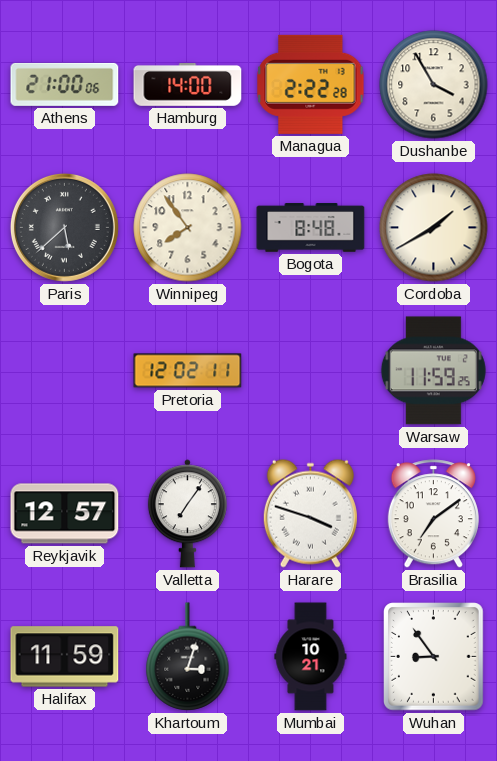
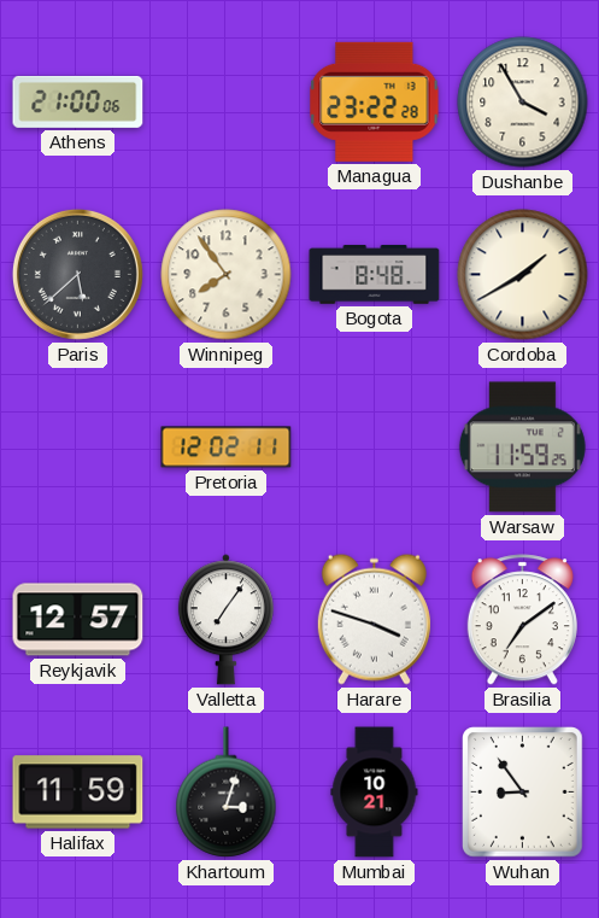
Hamburg: 14:00 -> none
Managua: 2:22 -> 23:22
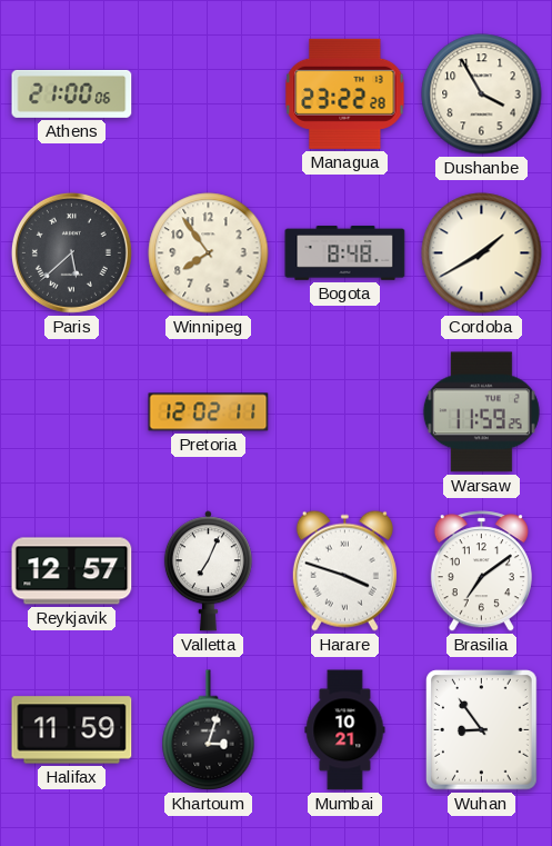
Valletta: 7:06 -> 7:04
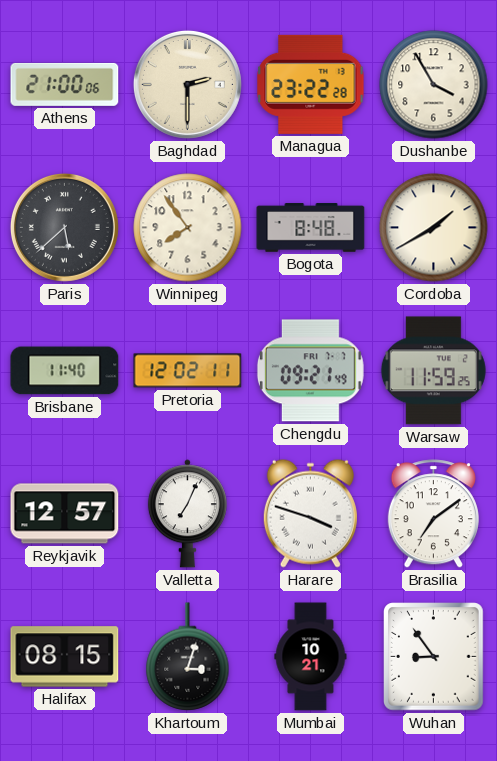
Baghdad: none -> 2:30
Brisbane: none -> 11:40
Chengdu: none -> 09:21
Halifax: 11:59 -> 08:15
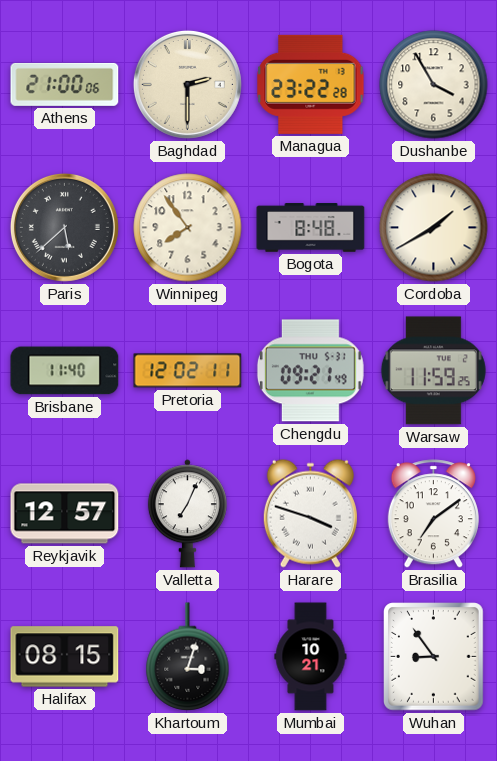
Chengdu date: FRI 7-7 -> THU 5-31
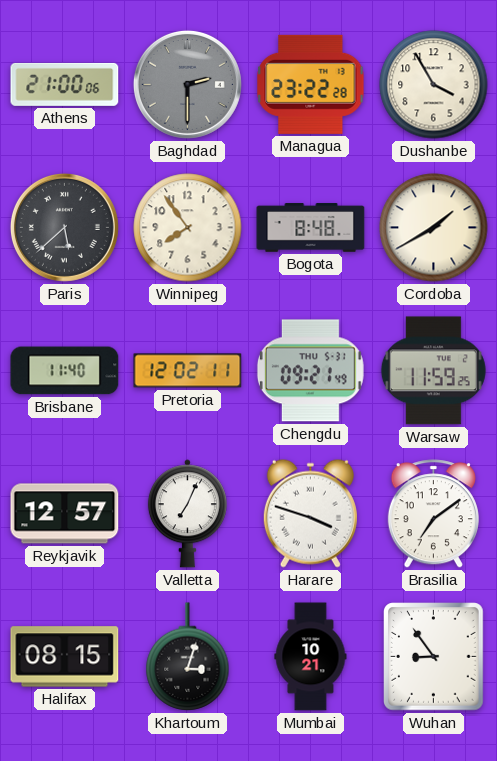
Baghdad dial: cream -> grey
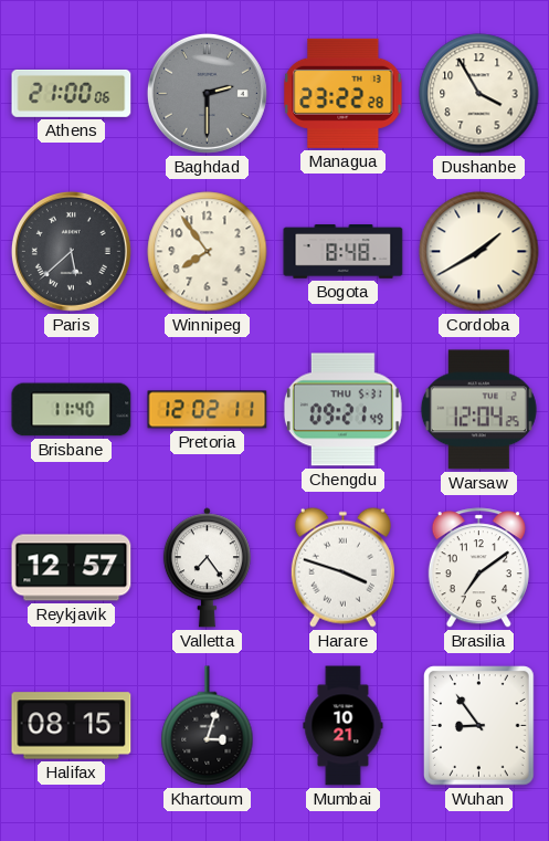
Warsaw: 11:59 -> 12:04
Valletta: 7:04 -> 7:24
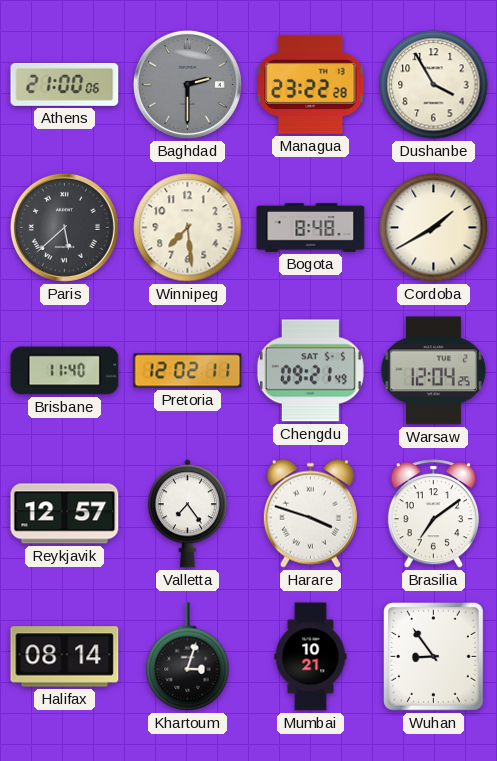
Winnipeg: 7:54 -> 7:29
Chengdu date: THU 5-31 -> SAT 5-5
Halifax: 08:15 -> 08:14
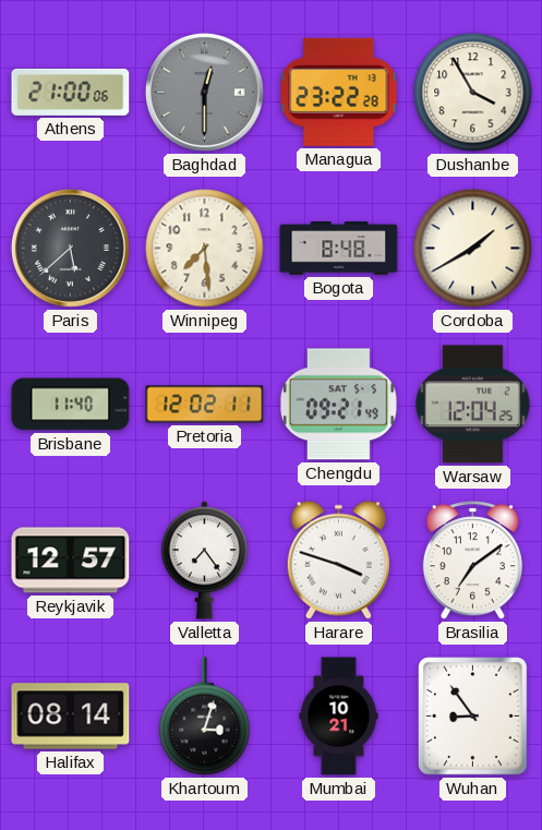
Baghdad: 2:30 -> 12:30
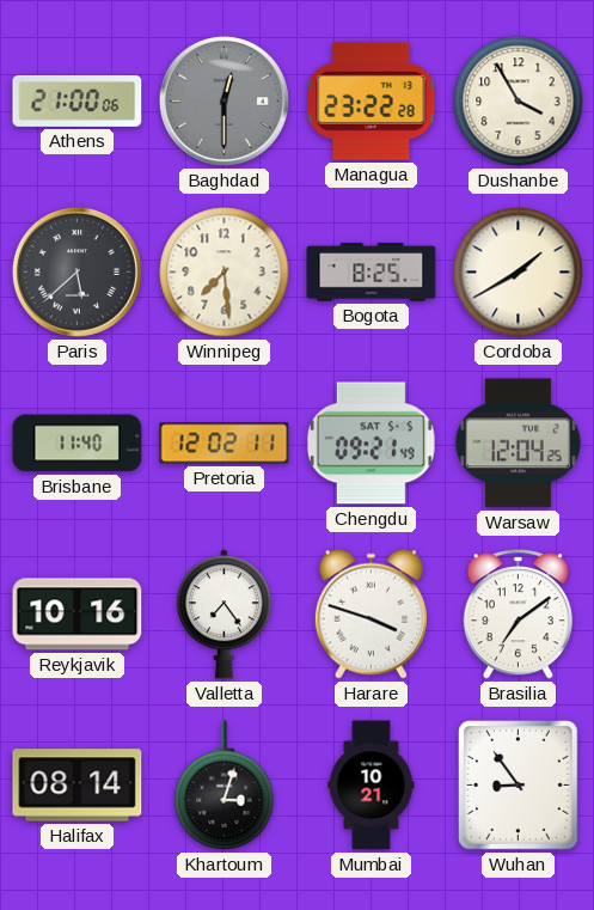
Bogota: 8:48 -> 8:25
Reykjavik: 12:57 -> 10:16
